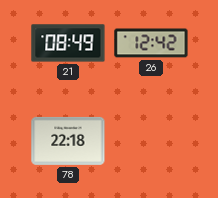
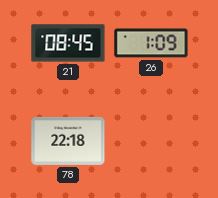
21: 08:49 -> 08:45
26: 12:42 -> 1:09
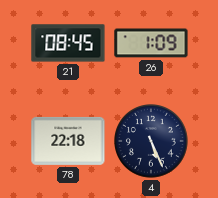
4: none -> 5:26
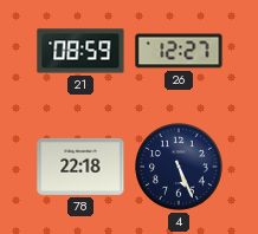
21: 08:45 -> 08:59
26: 1:09 -> 12:27
